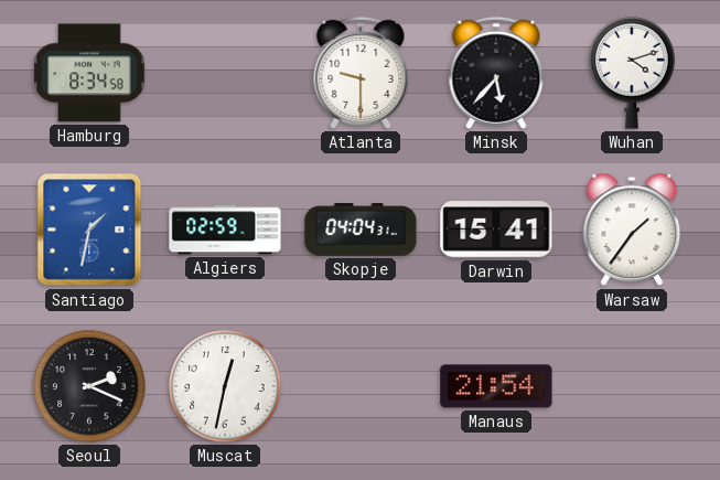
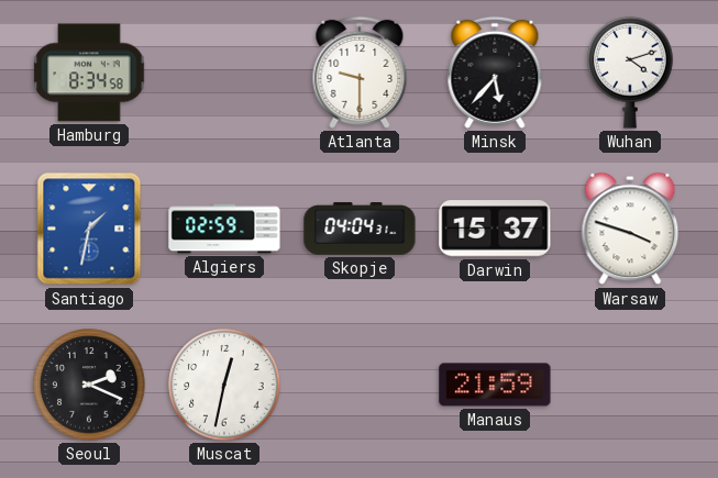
Darwin: 15:41 -> 15:37
Warsaw: 1:36 -> 3:48
Manaus: 21:54 -> 21:59
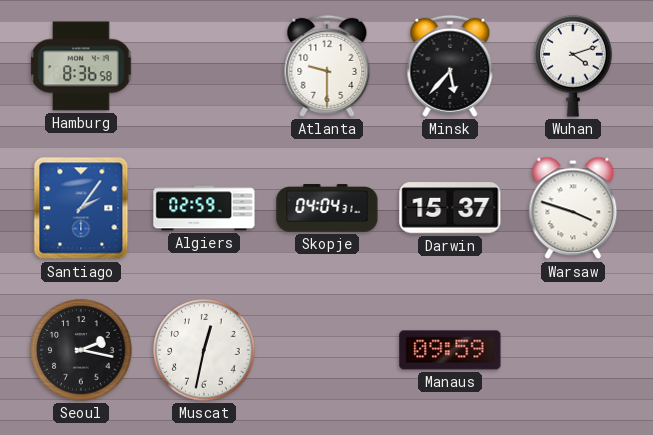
Hamburg: 8:34 -> 8:36
Santiago: 1:32 -> 2:06
Seoul: 2:19 -> 2:17
Manaus: 21:59 -> 09:59
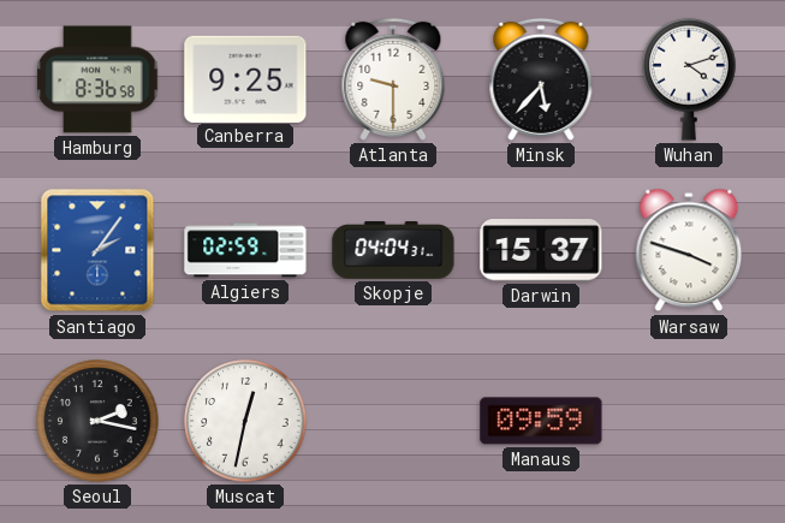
Canberra: none -> 9:25
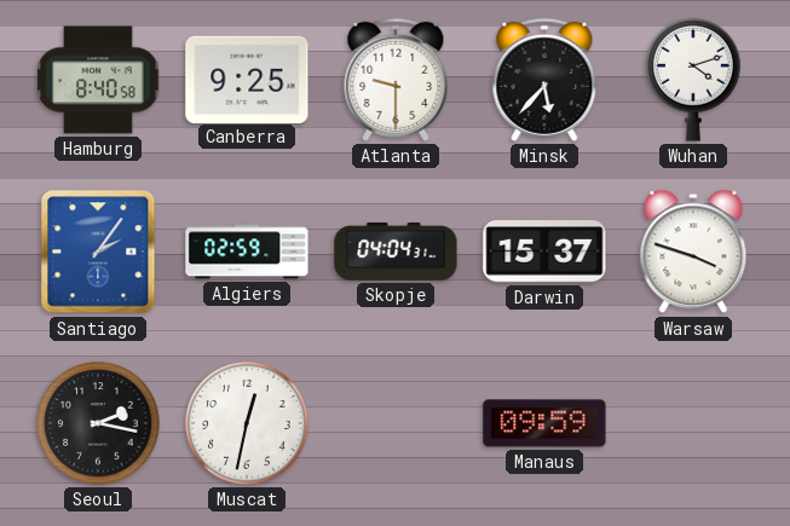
Hamburg: 8:36 -> 8:40
